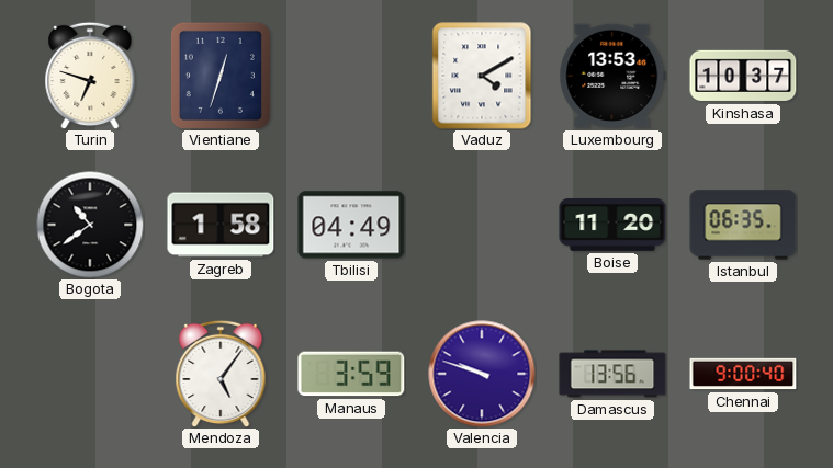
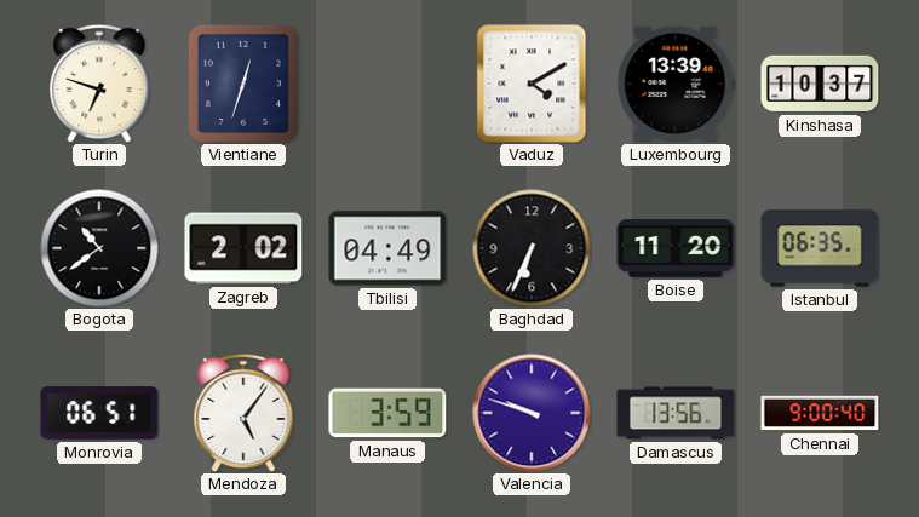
Luxembourg: 13:53 -> 13:39
Zagreb: 1:58 -> 2:02
Baghdad: none -> 6:34
Monrovia: none -> 06:51
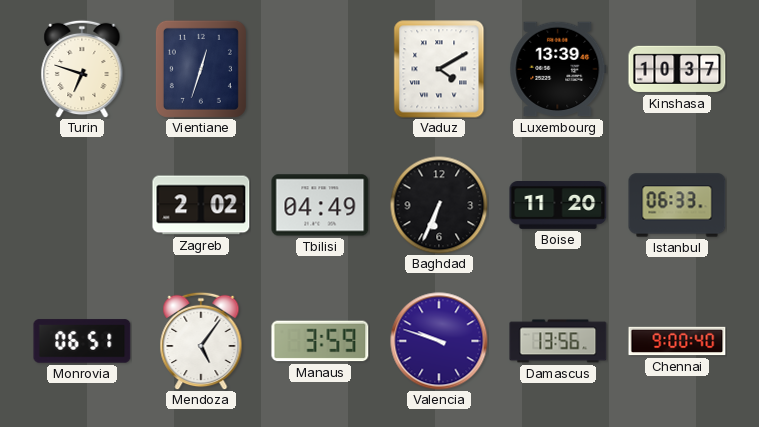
Bogota: 10:39 -> none
Istanbul: 06:35 -> 06:33
